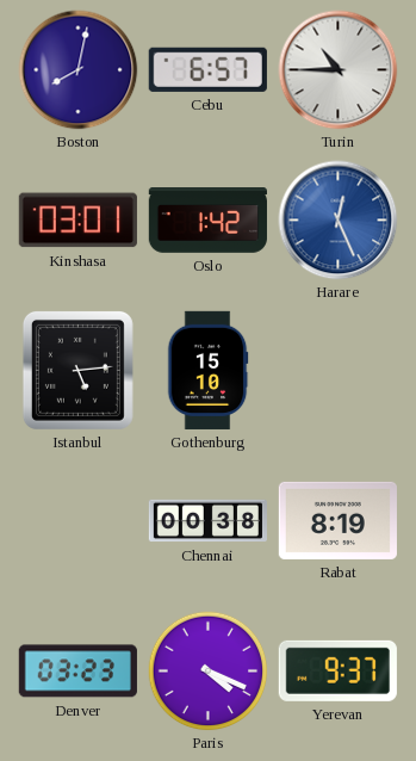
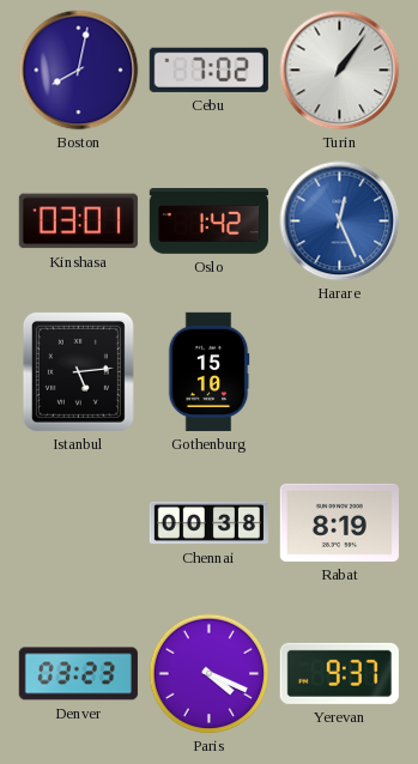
Cebu: 6:57 -> 7:02
Turin: 10:45 -> 1:06
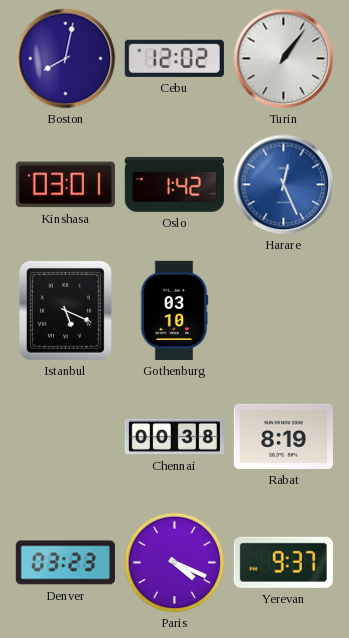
Cebu: 7:02 -> 12:02
Istanbul: 5:14 -> 5:19
Gothenburg: 15:10 -> 03:10
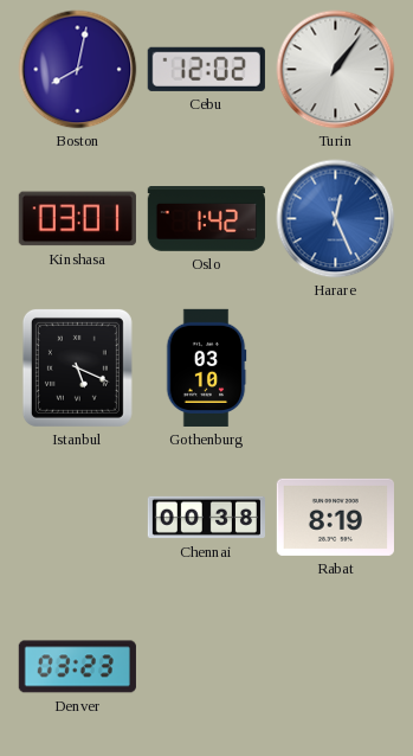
Paris: 4:19 -> none
Yerevan: 9:37 -> none
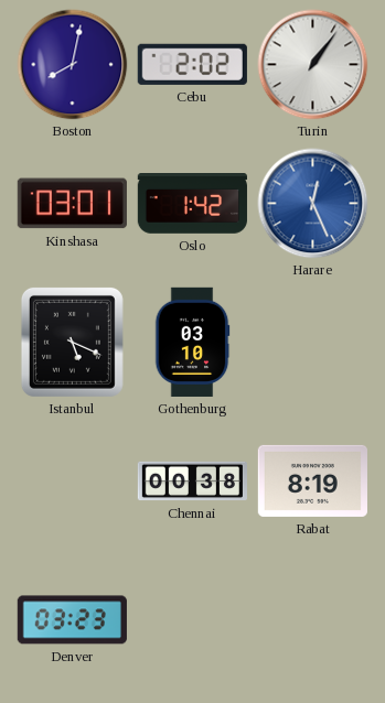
Cebu: 12:02 -> 2:02
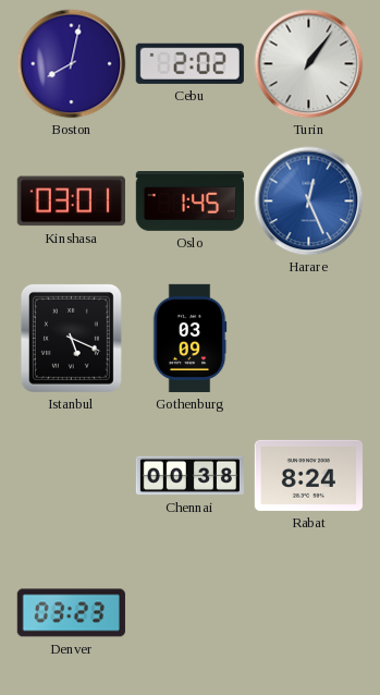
Oslo: 1:42 -> 1:45
Gothenburg: 03:10 -> 03:09
Rabat: 8:19 -> 8:24
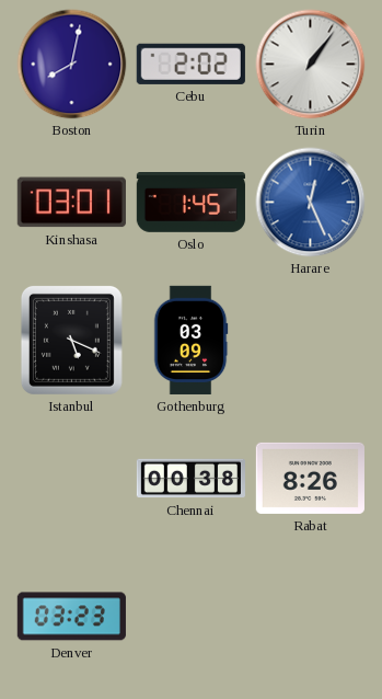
Rabat: 8:24 -> 8:26
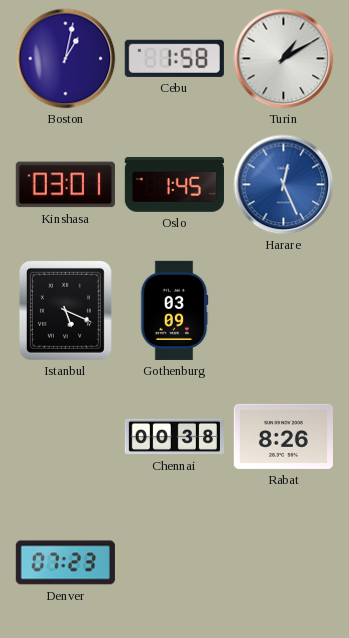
Boston: 8:02 -> 1:02
Cebu: 2:02 -> 1:58
Turin: 1:06 -> 1:10
Denver: 03:23 -> 07:23
